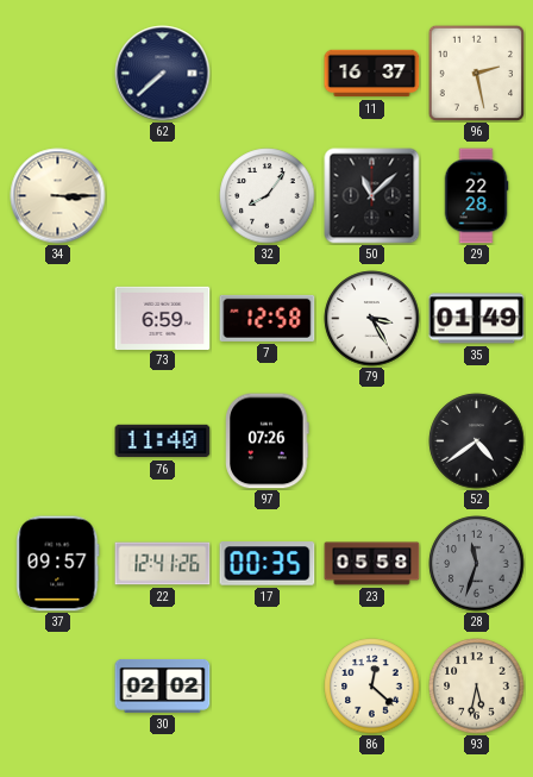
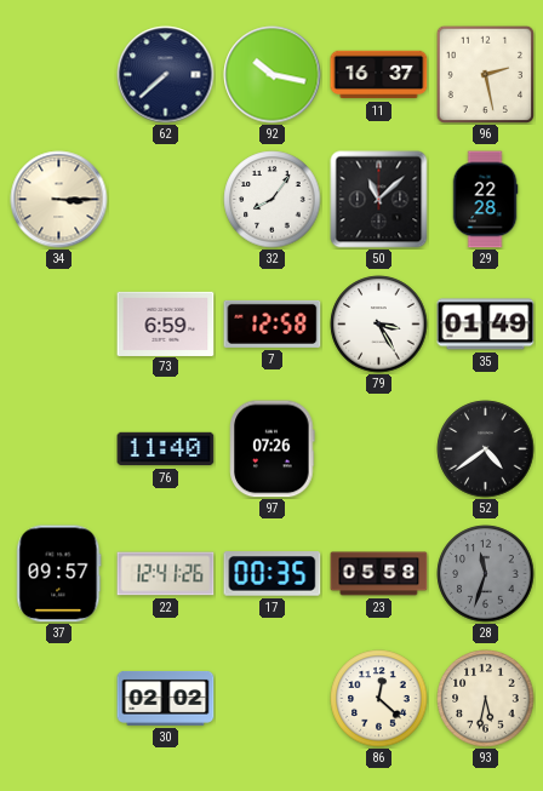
92: none -> 10:17
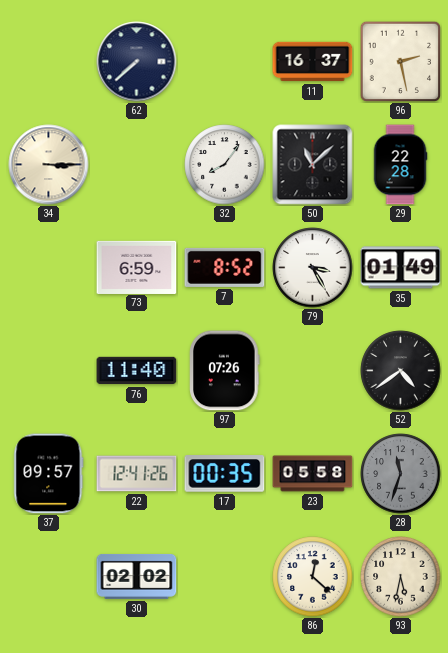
92: 10:17 -> none
7: 12:58 -> 8:52
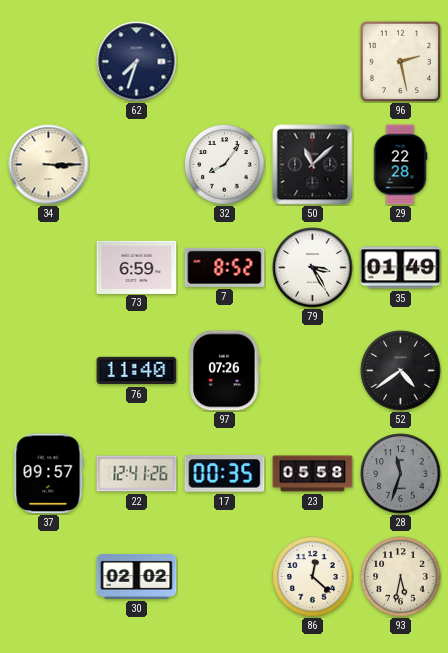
62: 7:38 -> 7:33
11: 16:37 -> none
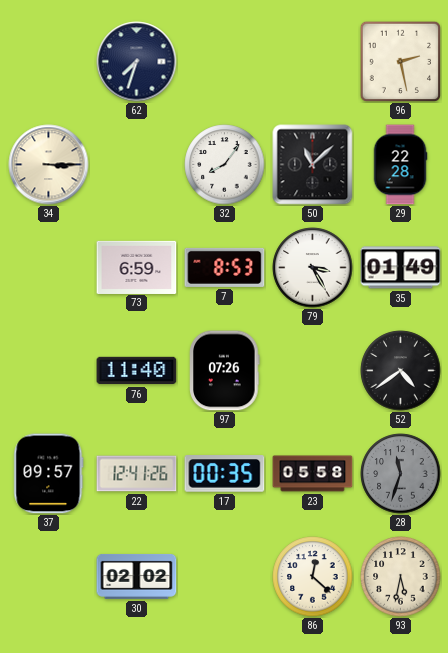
7: 8:52 -> 8:53
